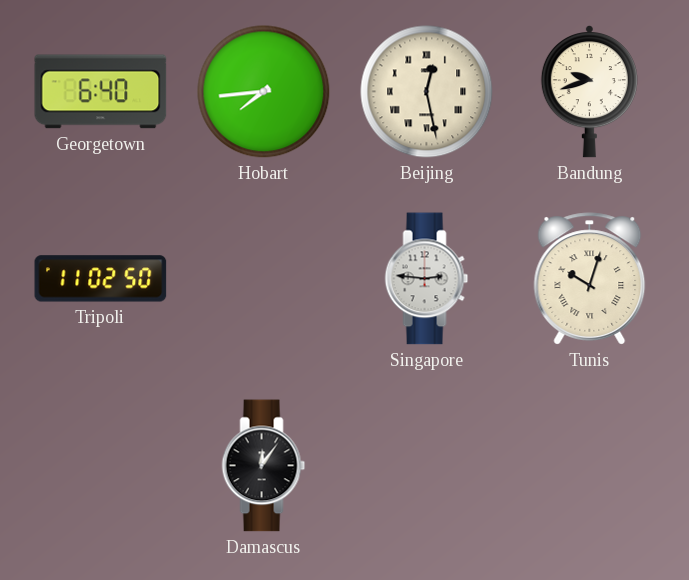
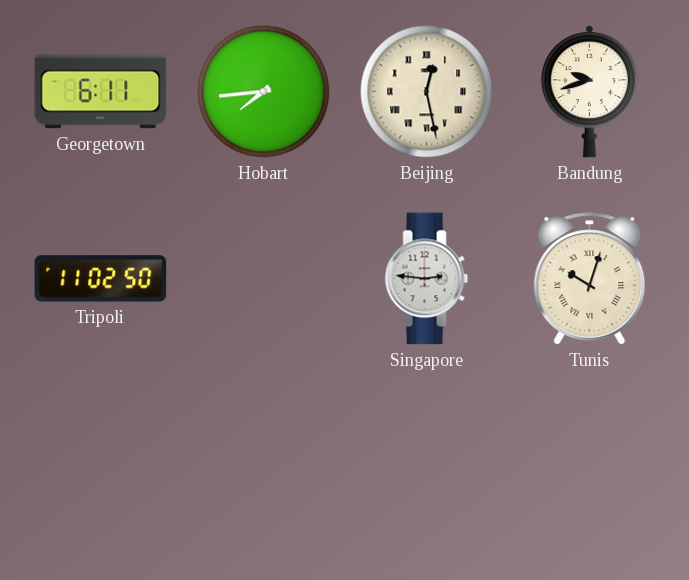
Georgetown: 6:40 -> 6:11
Damascus: 12:06 -> none
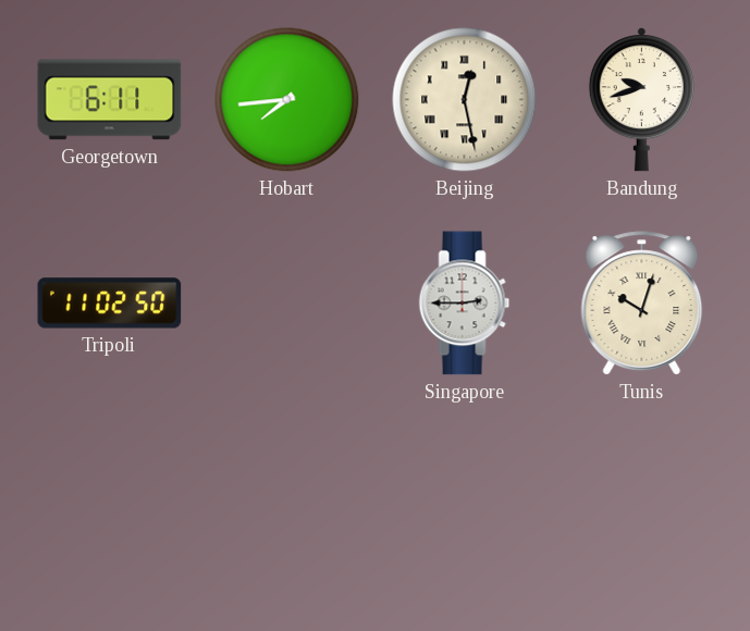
Singapore: 2:46 -> 2:45
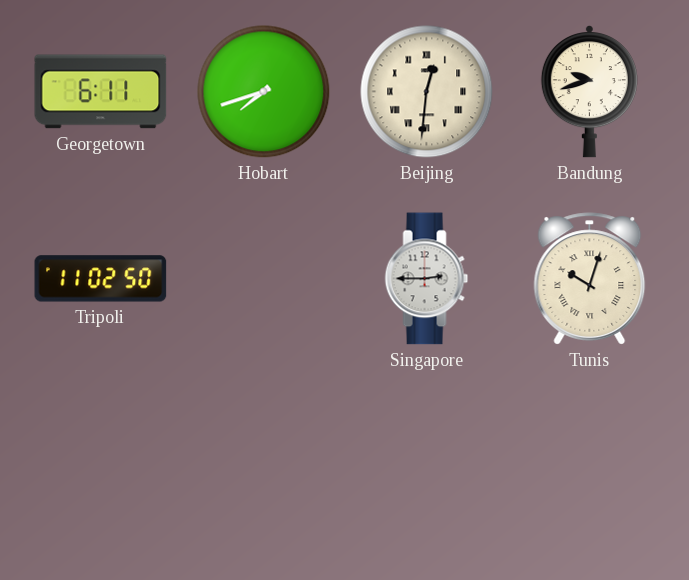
Hobart: 7:44 -> 7:42
Beijing: 12:28 -> 12:31
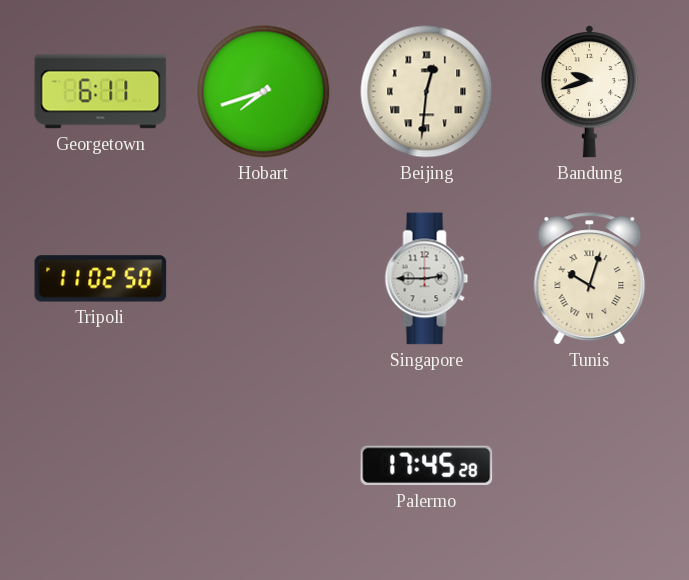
Palermo: none -> 17:45
